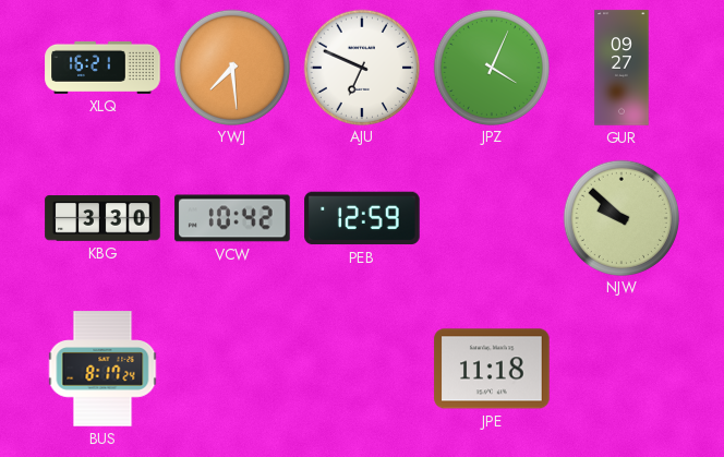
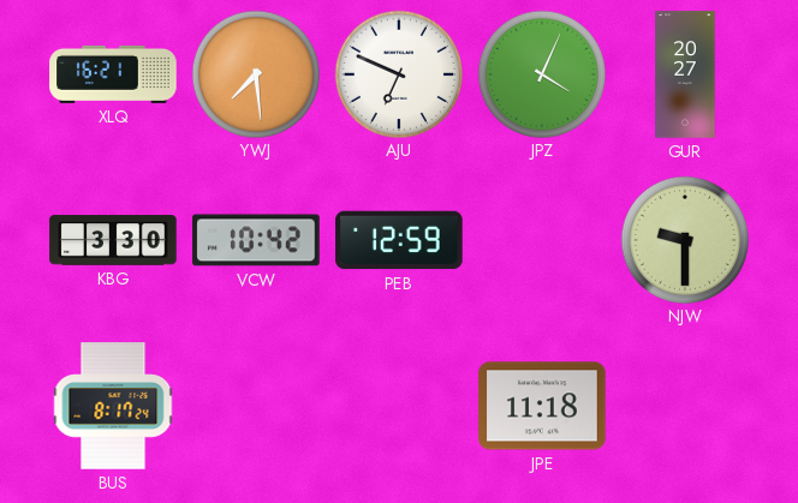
GUR: 09:27 -> 20:27
NJW: 9:52 -> 9:30
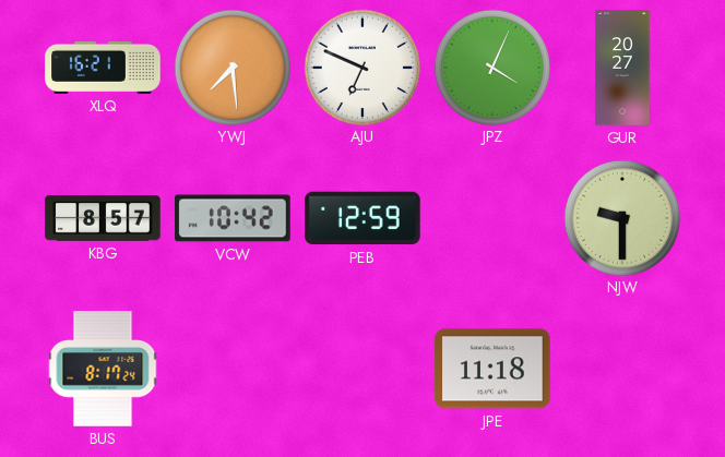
KBG: 3:30 -> 8:57
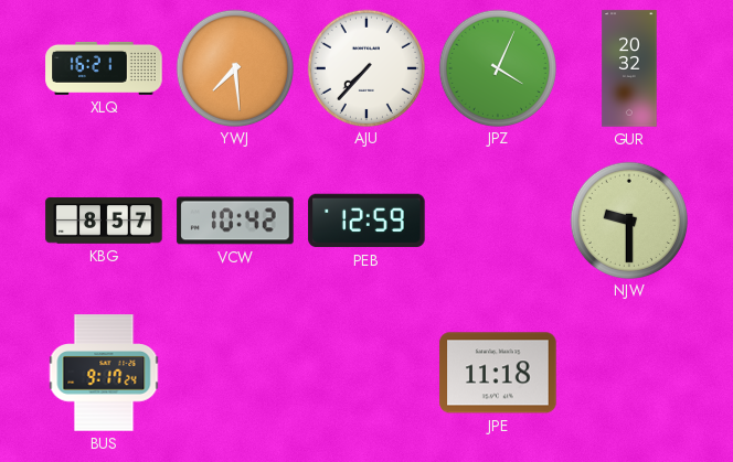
AJU: 6:49 -> 7:37
GUR: 20:27 -> 20:32
BUS: 8:17 -> 9:17
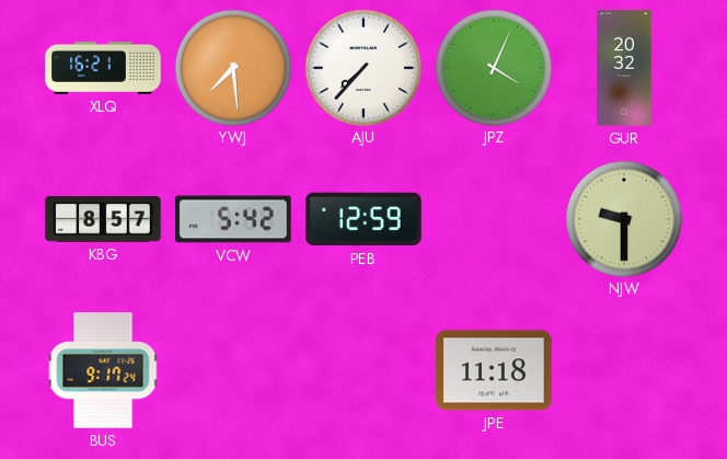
VCW: 10:42 -> 5:42
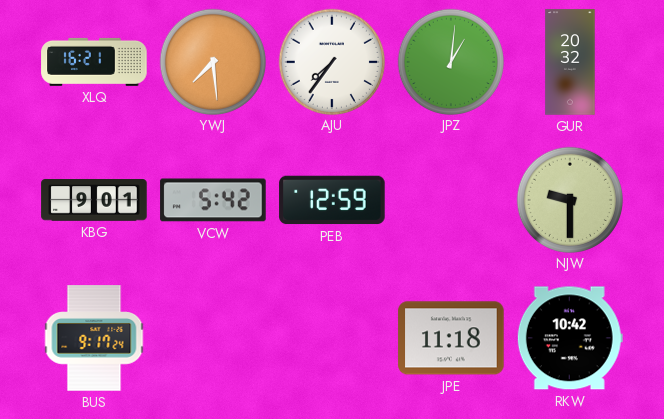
AJU: 7:37 -> 7:36
JPZ: 4:04 -> 1:01
KBG: 8:57 -> 9:01
RKW: none -> 10:42
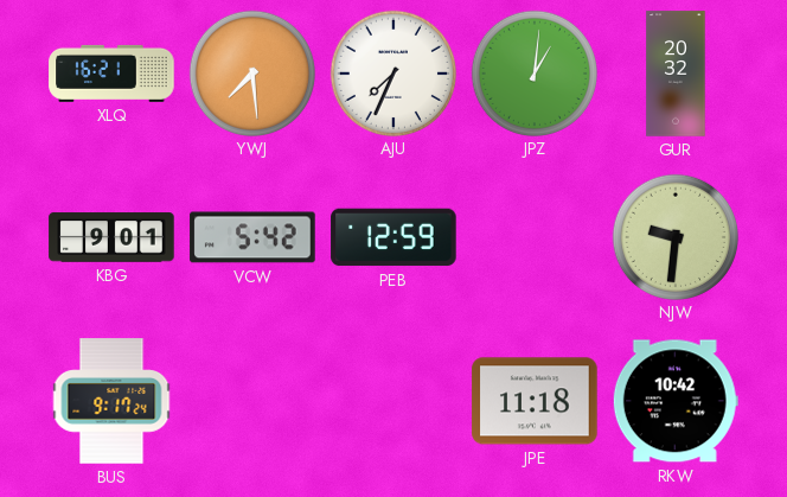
AJU: 7:36 -> 7:34
NJW: 9:30 -> 9:31
